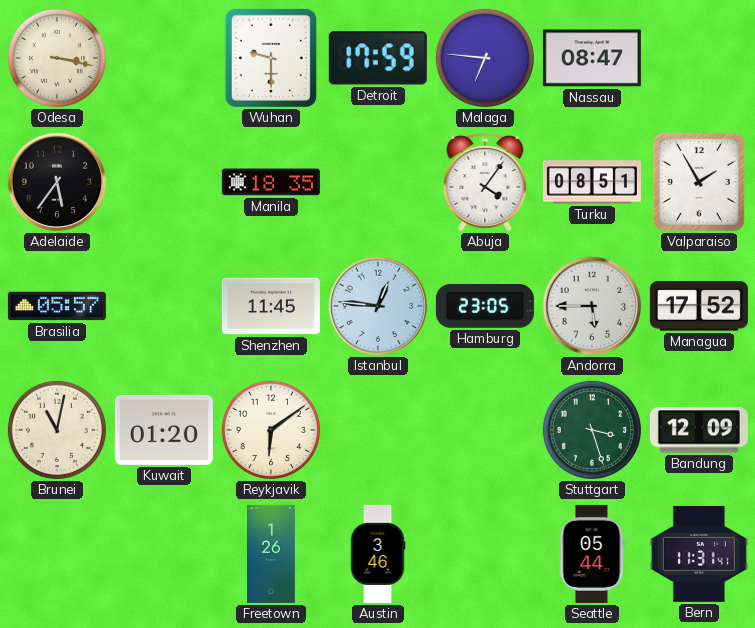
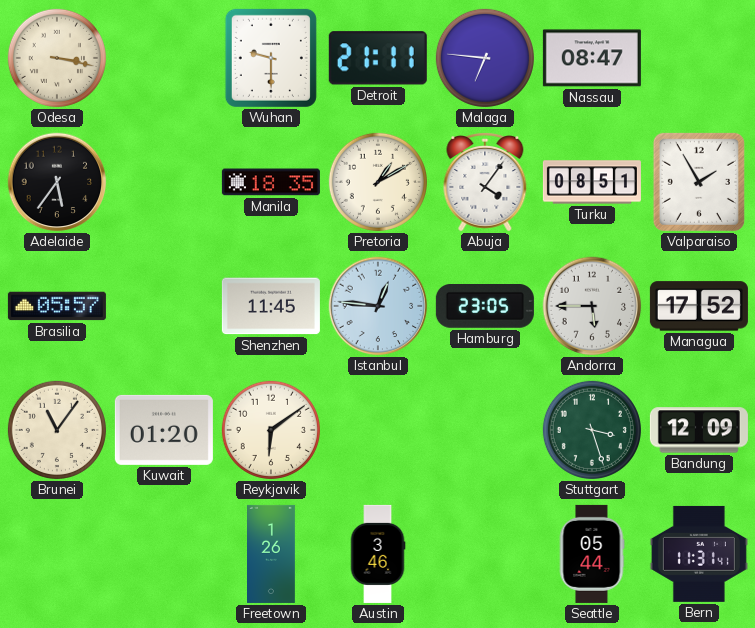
Detroit: 17:59 -> 21:11
Pretoria: none -> 1:10
Brunei: 11:02 -> 11:06
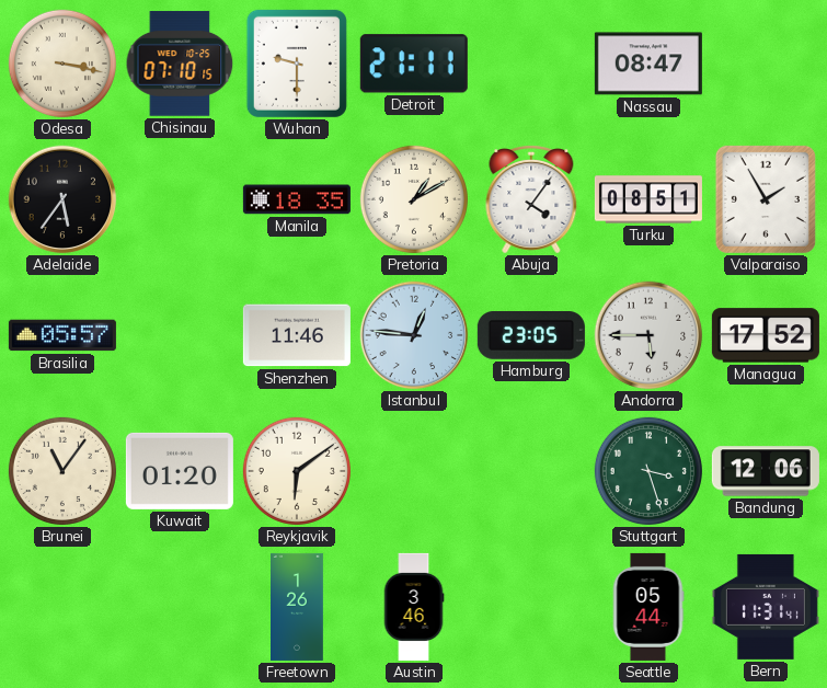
Chisinau: none -> 07:10
Malaga: 6:46 -> none
Shenzhen: 11:45 -> 11:46
Bandung: 12:09 -> 12:06
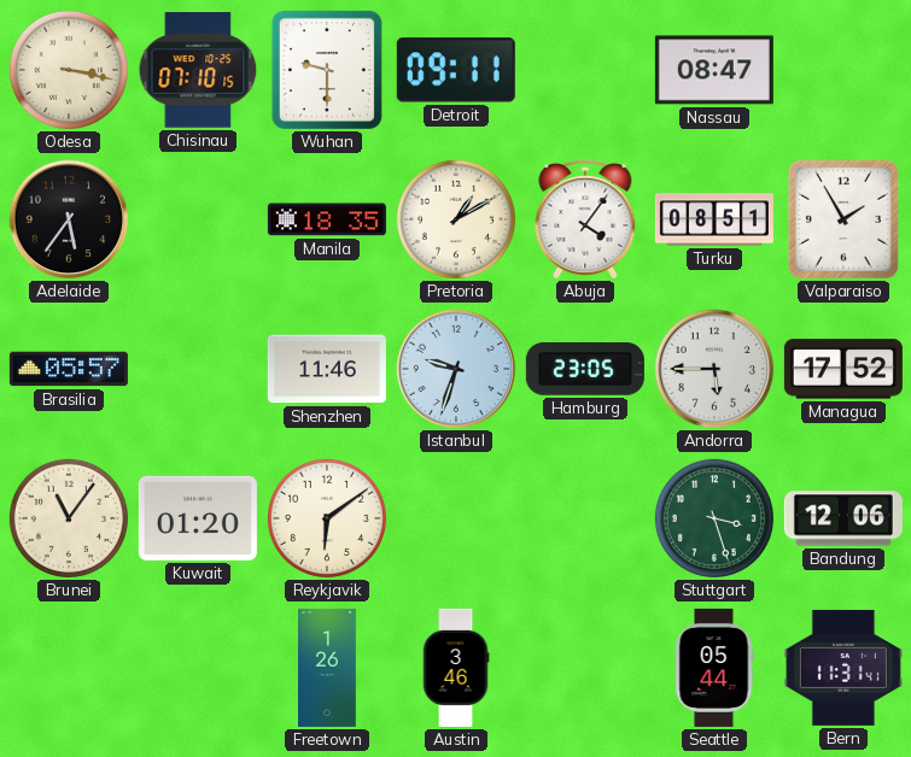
Detroit: 21:11 -> 09:11
Istanbul: 12:46 -> 9:33
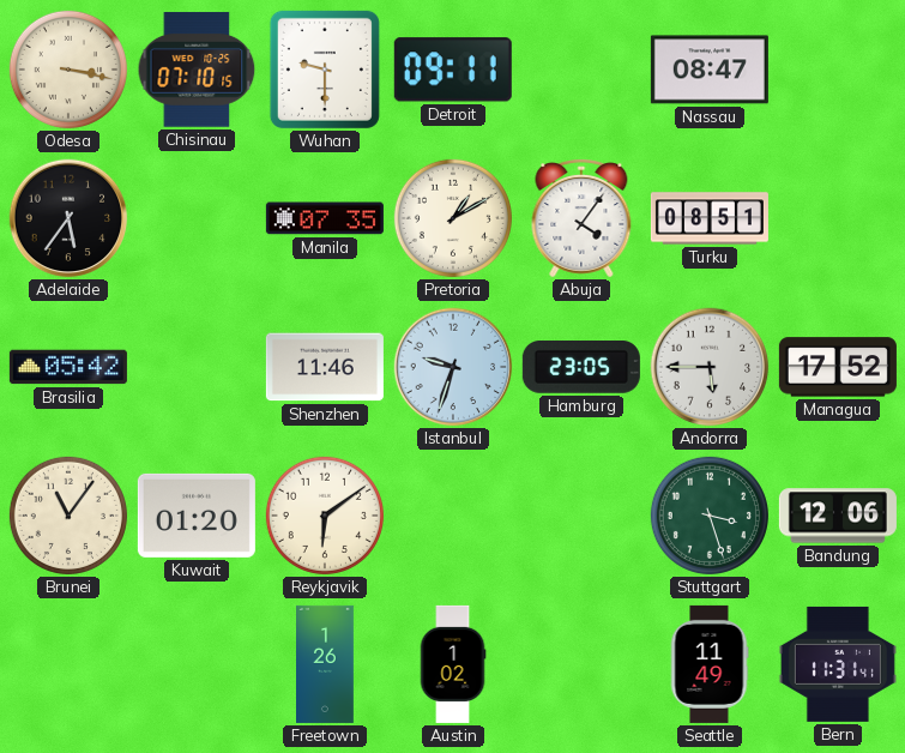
Manila: 18:35 -> 07:35
Valparaiso: 1:55 -> none
Brasilia: 05:57 -> 05:42
Austin: 3:46 -> 1:02
Seattle: 05:44 -> 11:49
